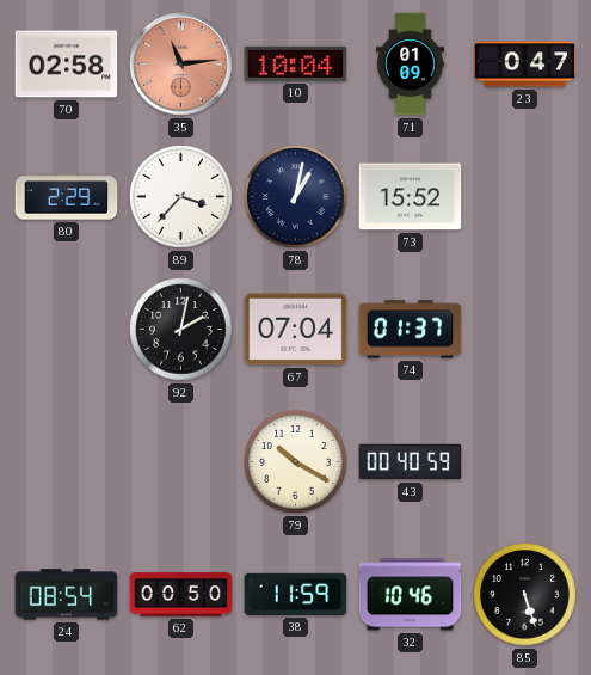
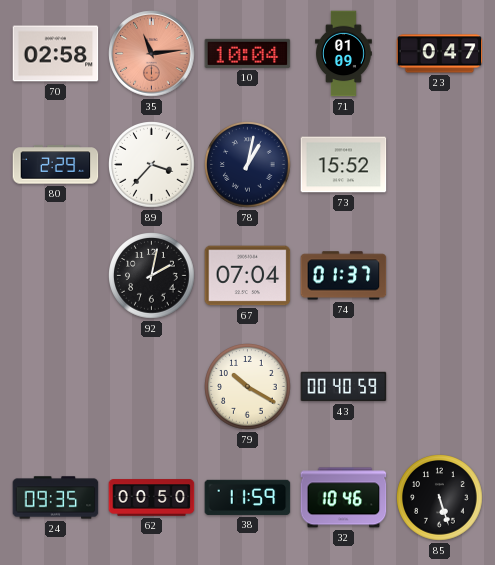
24: 08:54 -> 09:35
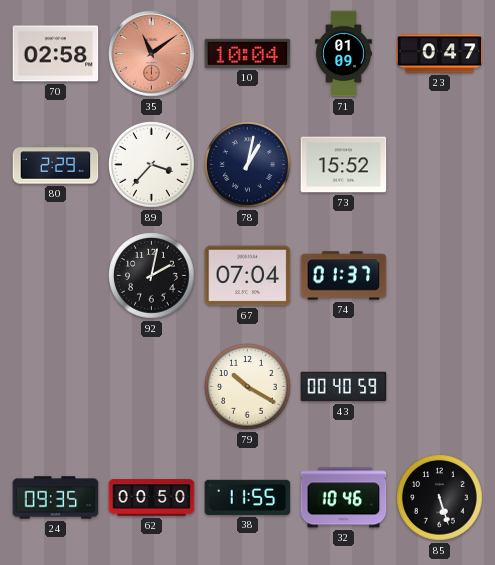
35: 11:14 -> 11:09
38: 11:59 -> 11:55
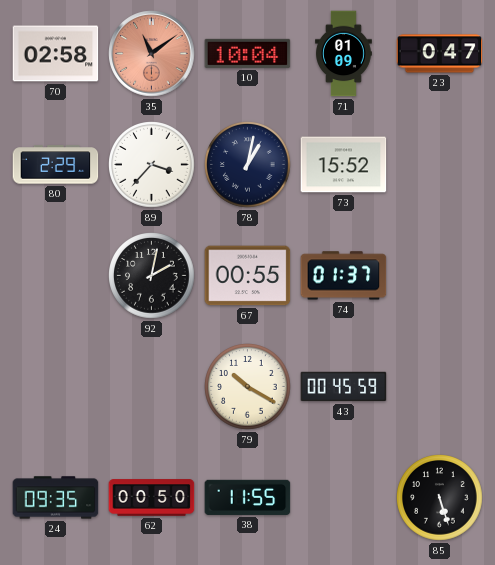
67: 07:04 -> 00:55
43: 00:40 -> 00:45
32: 10:46 -> none
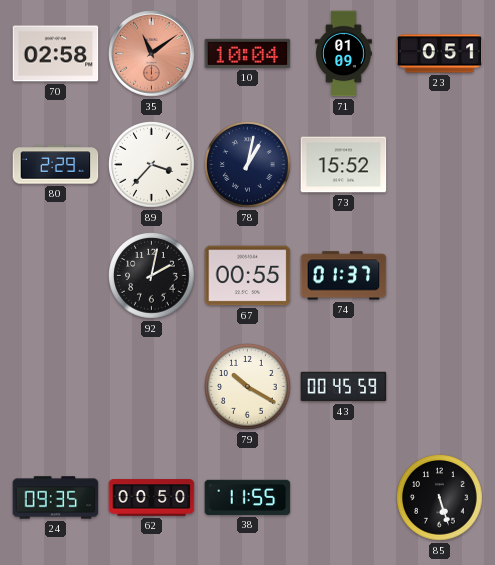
23: 0:47 -> 0:51
